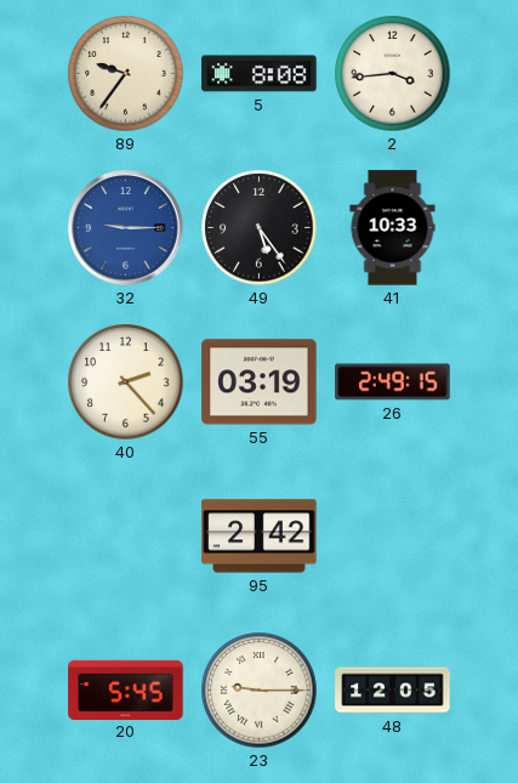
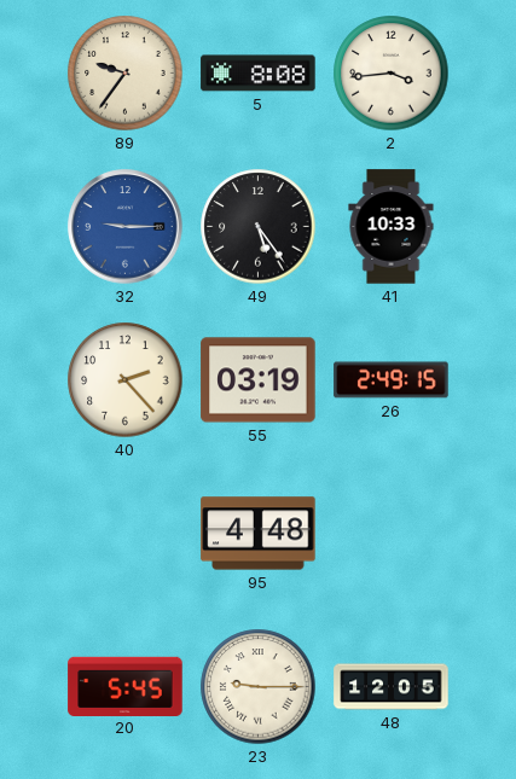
95: 2:42 -> 4:48
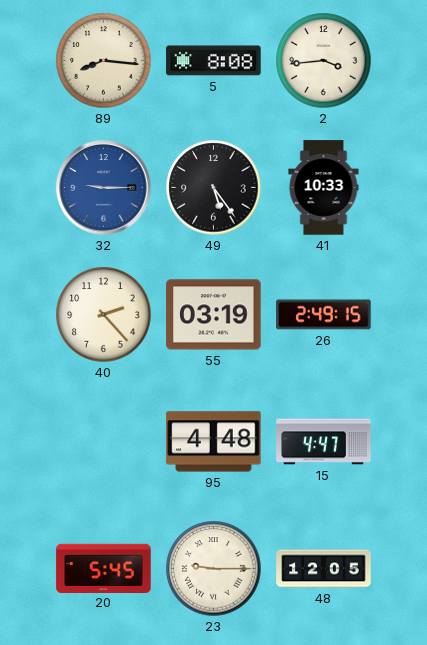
89: 9:36 -> 8:16
15: none -> 4:47
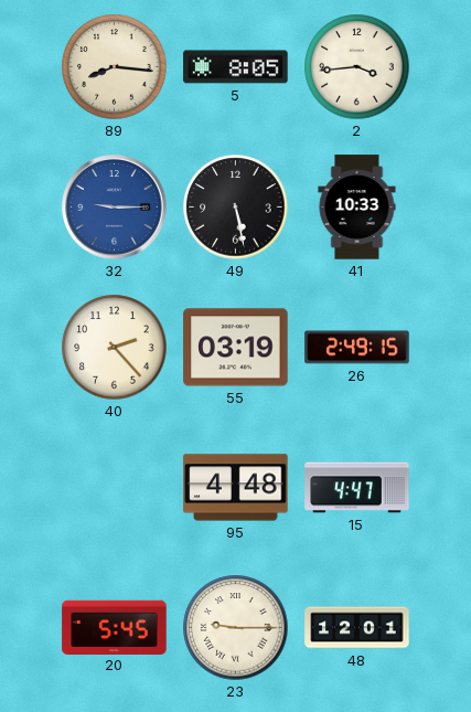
5: 8:08 -> 8:05
49: 5:24 -> 5:28
48: 12:05 -> 12:01
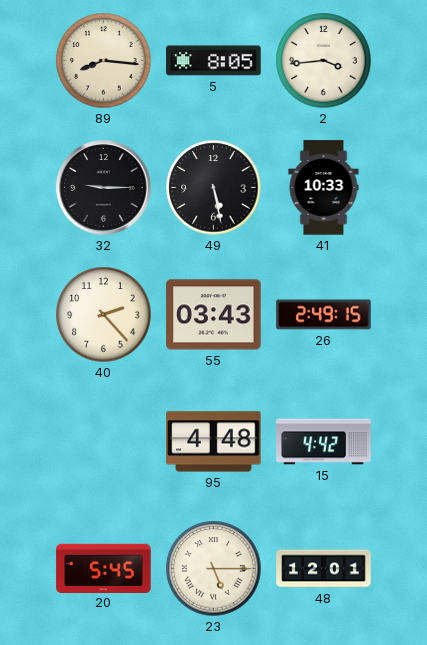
32 dial: blue -> black
55: 03:19 -> 03:43
15: 4:47 -> 4:42
23: 9:15 -> 5:15
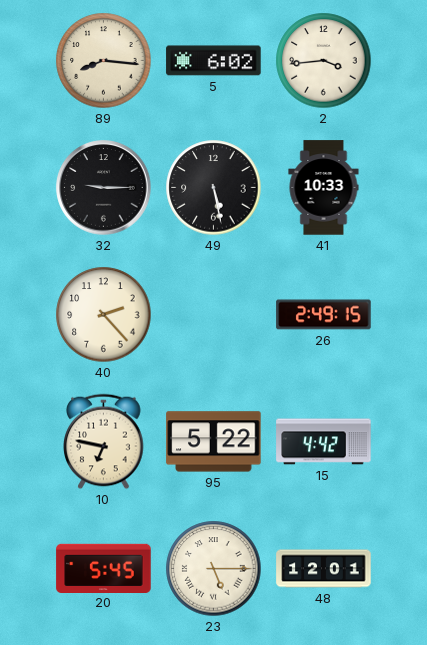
5: 8:05 -> 6:02
55: 03:43 -> none
10: none -> 6:47
95: 4:48 -> 5:22
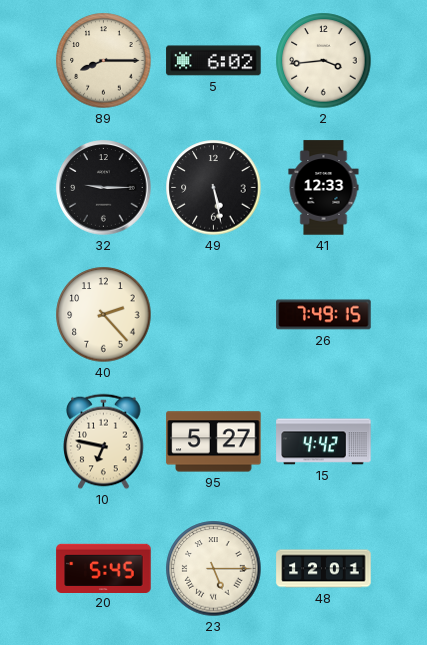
89: 8:16 -> 8:15
41: 10:33 -> 12:33
26: 2:49 -> 7:49
95: 5:22 -> 5:27
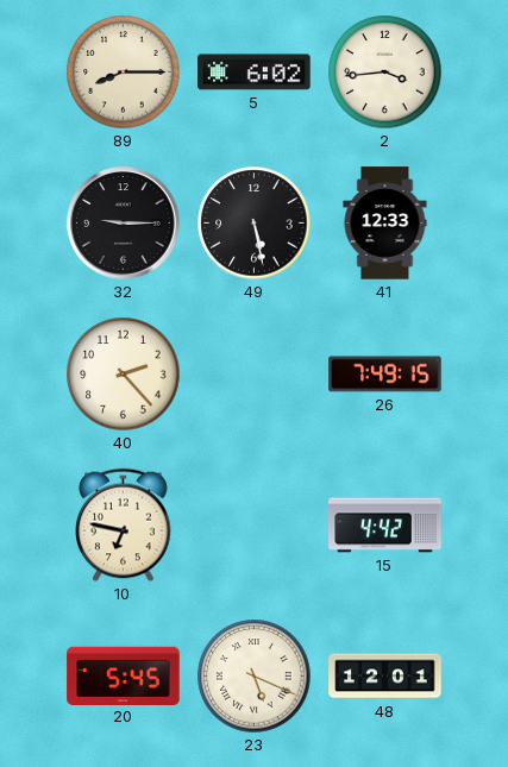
95: 5:27 -> none
23: 5:15 -> 5:19
